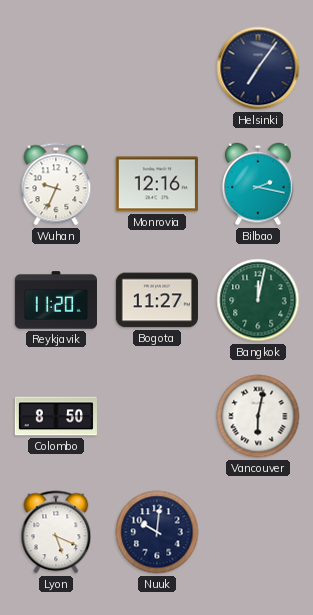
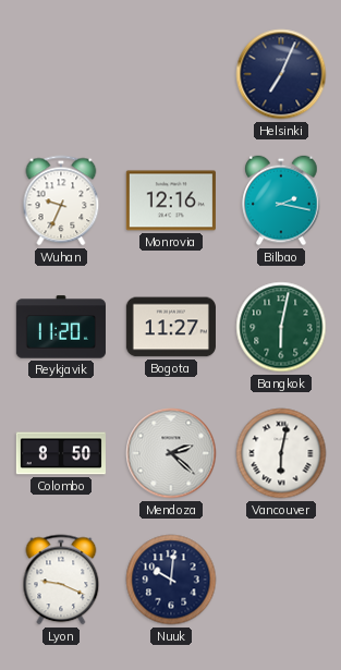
Helsinki: 7:06 -> 7:04
Bangkok: 12:02 -> 6:02
Mendoza: none -> 2:22
Lyon: 5:19 -> 9:19
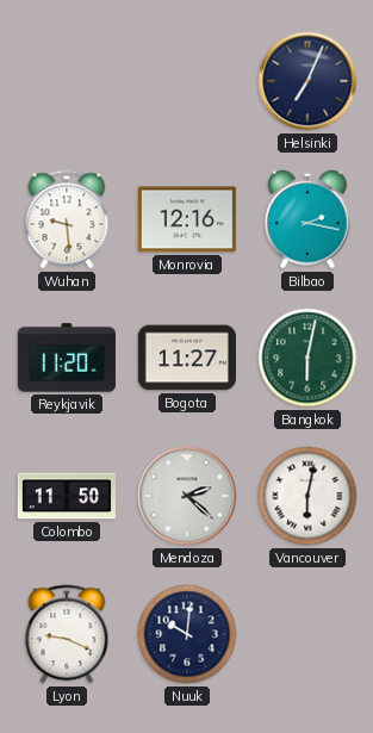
Wuhan: 9:34 -> 9:29
Colombo: 8:50 -> 11:50
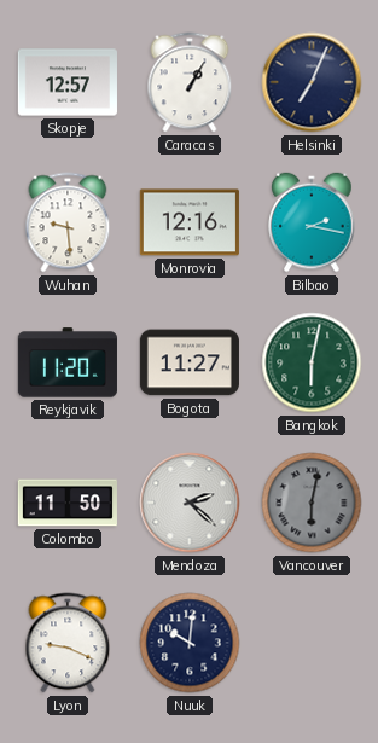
Skopje: none -> 12:57
Caracas: none -> 1:05
Vancouver dial: white -> grey
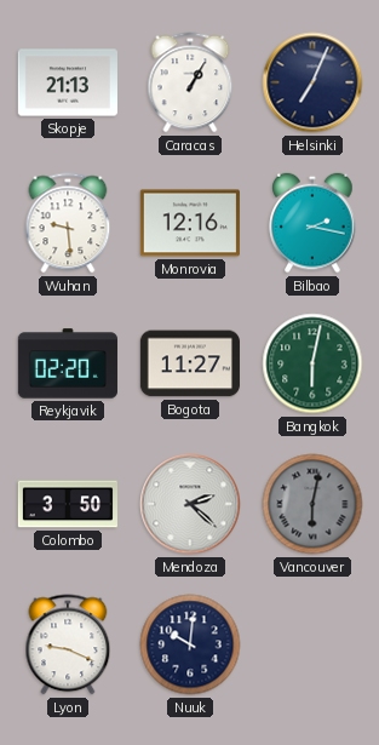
Skopje: 12:57 -> 21:13
Reykjavik: 11:20 -> 02:20
Colombo: 11:50 -> 3:50
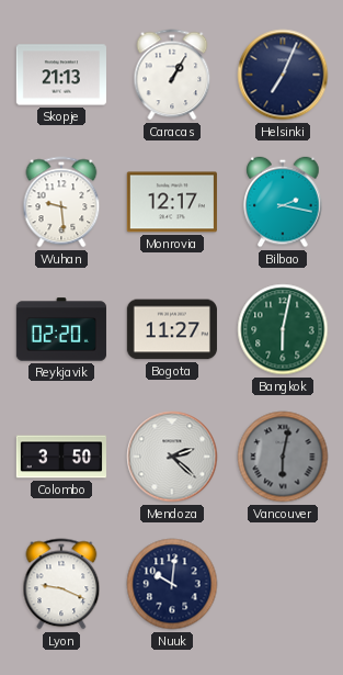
Monrovia: 12:16 -> 12:17
